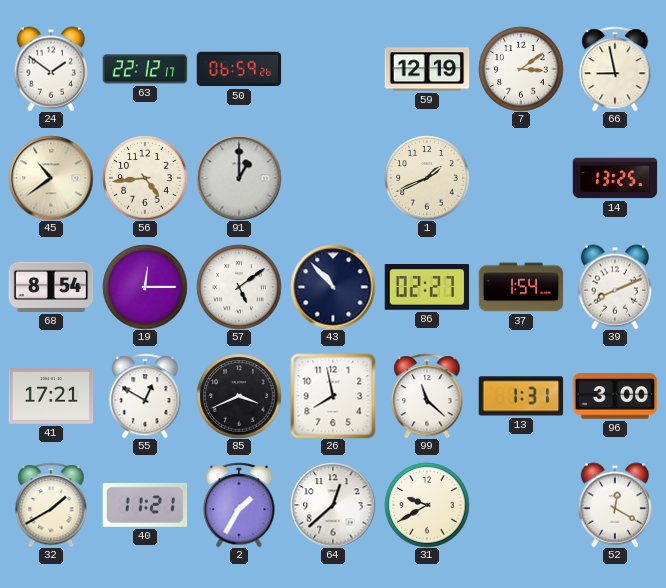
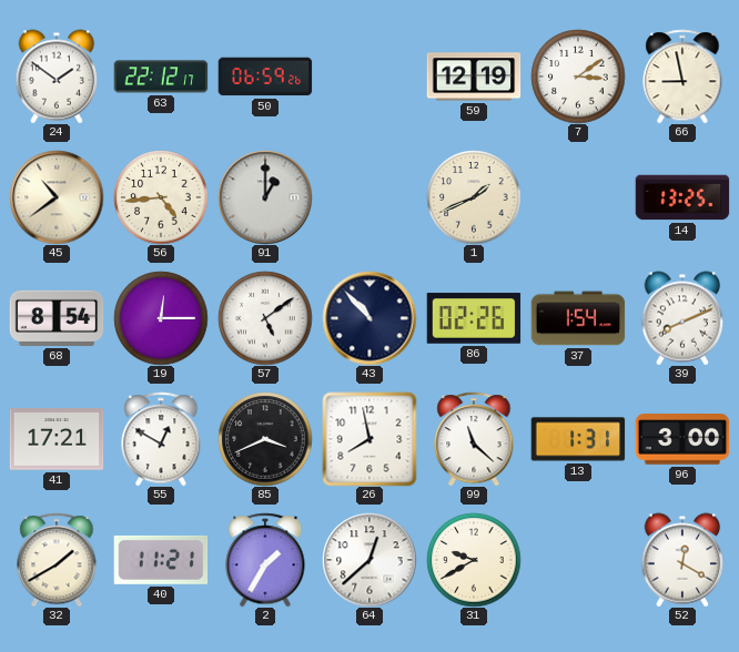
86: 02:27 -> 02:26
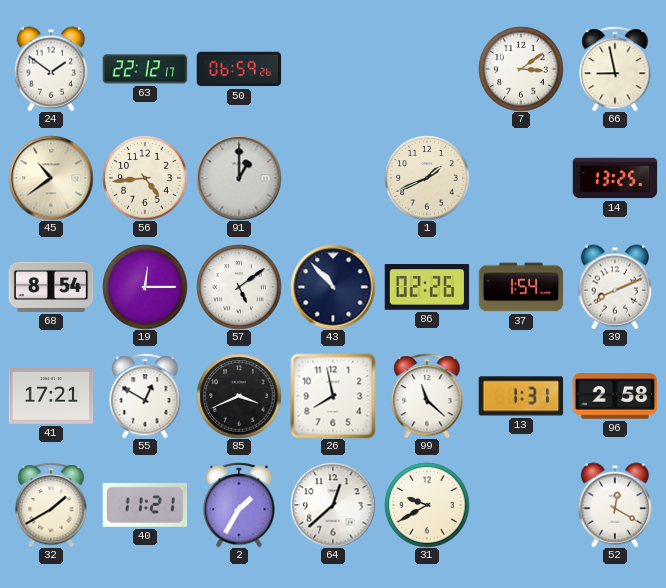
59: 12:19 -> none
96: 3:00 -> 2:58
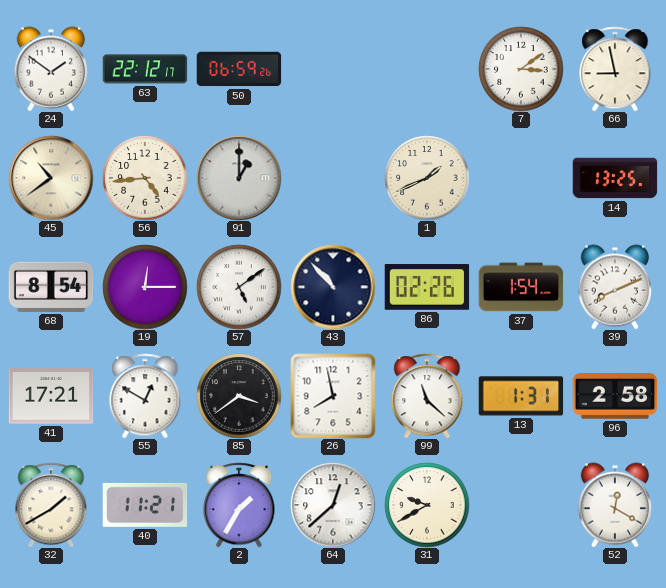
85: 3:41 -> 3:39
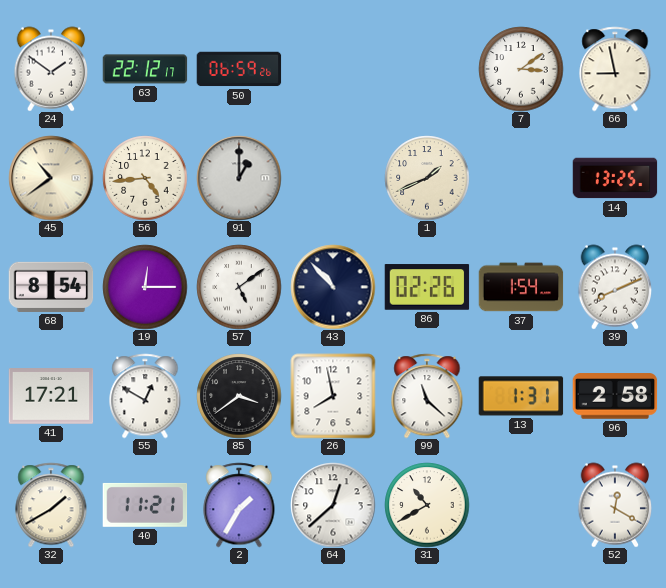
31: 9:40 -> 10:40
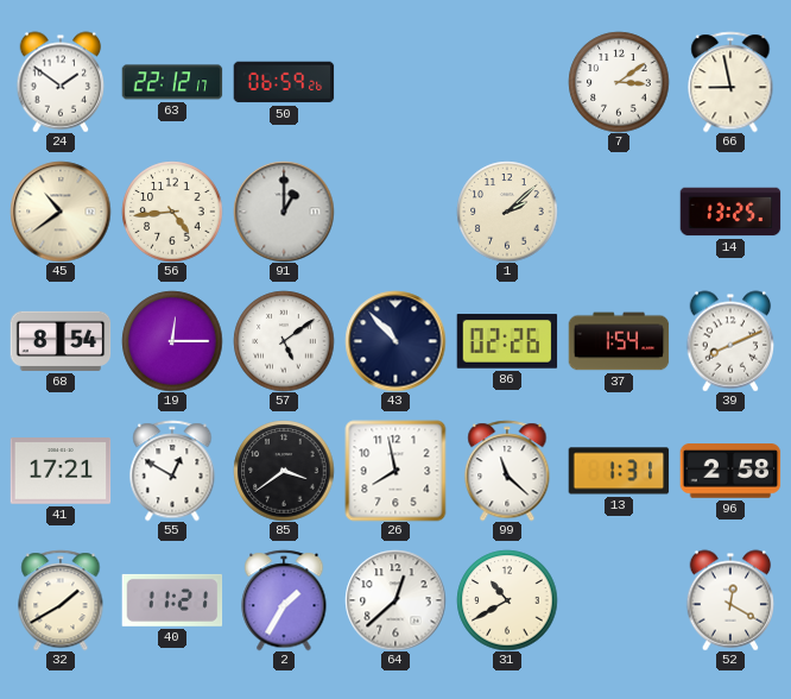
1: 1:41 -> 2:08
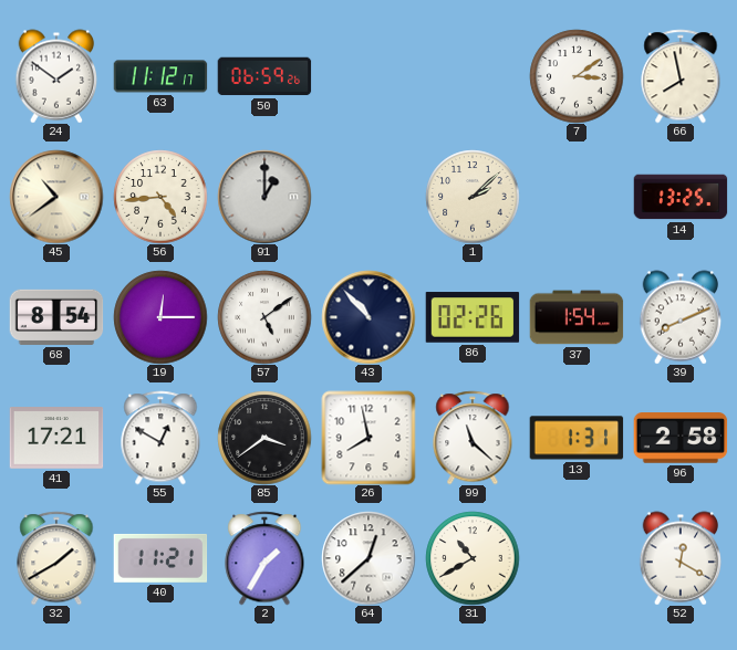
63: 22:12 -> 11:12
66: 8:58 -> 7:58
